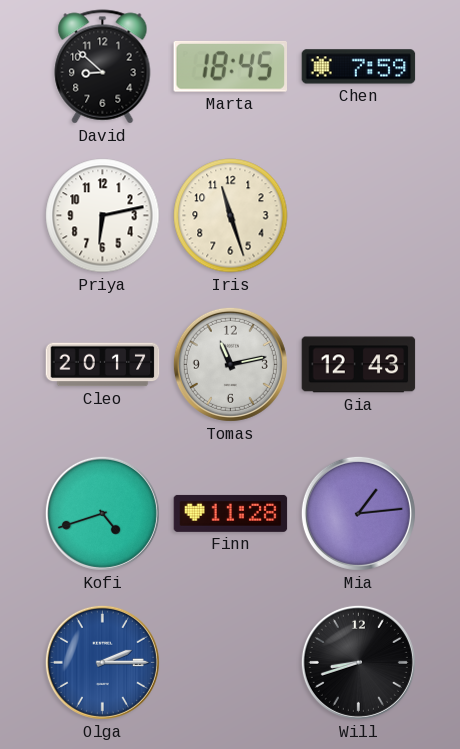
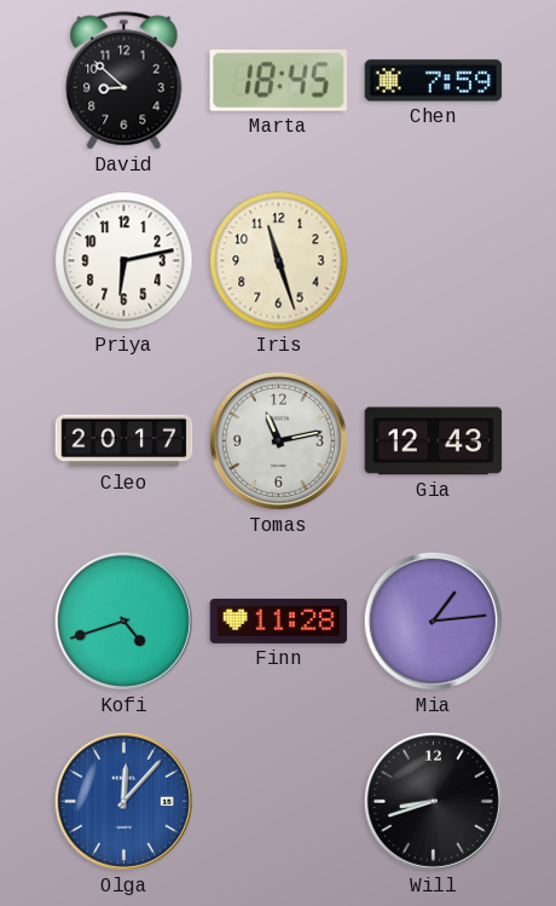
Olga: 2:15 -> 12:07
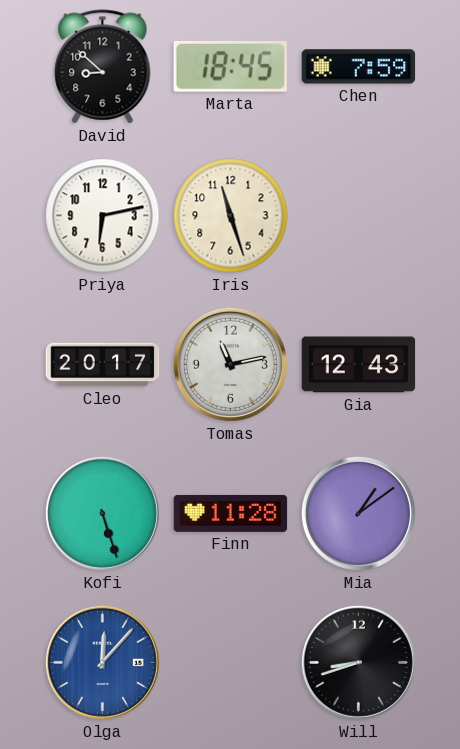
Kofi: 4:42 -> 5:27
Mia: 1:14 -> 1:09
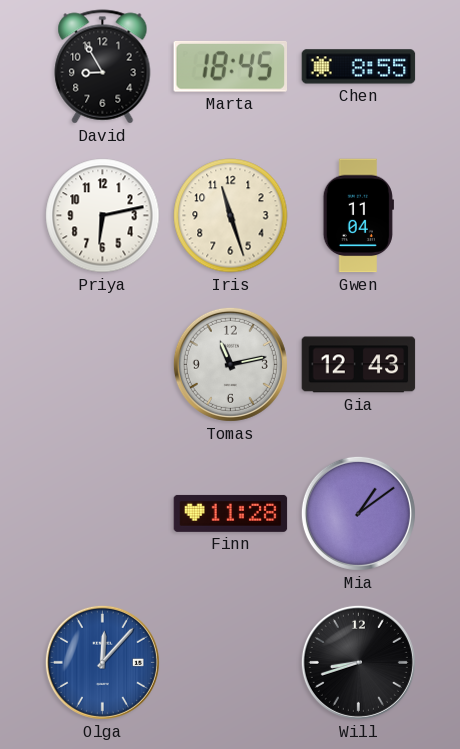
David: 8:52 -> 8:55
Chen: 7:59 -> 8:55
Gwen: none -> 11:04
Cleo: 20:17 -> none
Kofi: 5:27 -> none
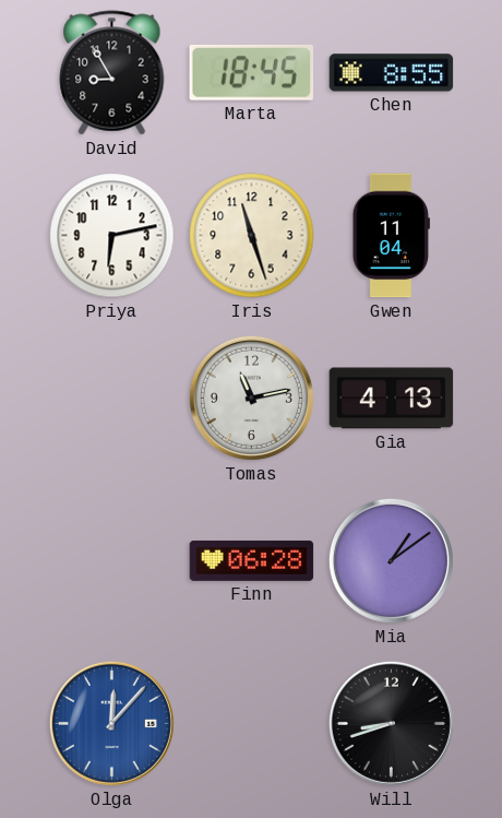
Gia: 12:43 -> 4:13
Finn: 11:28 -> 06:28
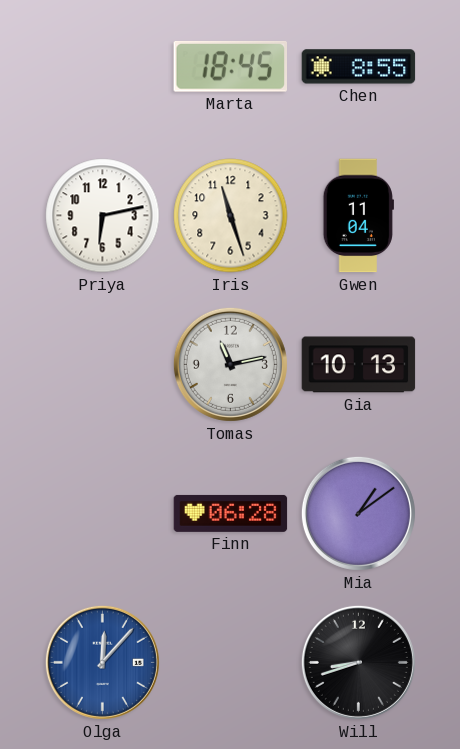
David: 8:55 -> none
Gia: 4:13 -> 10:13
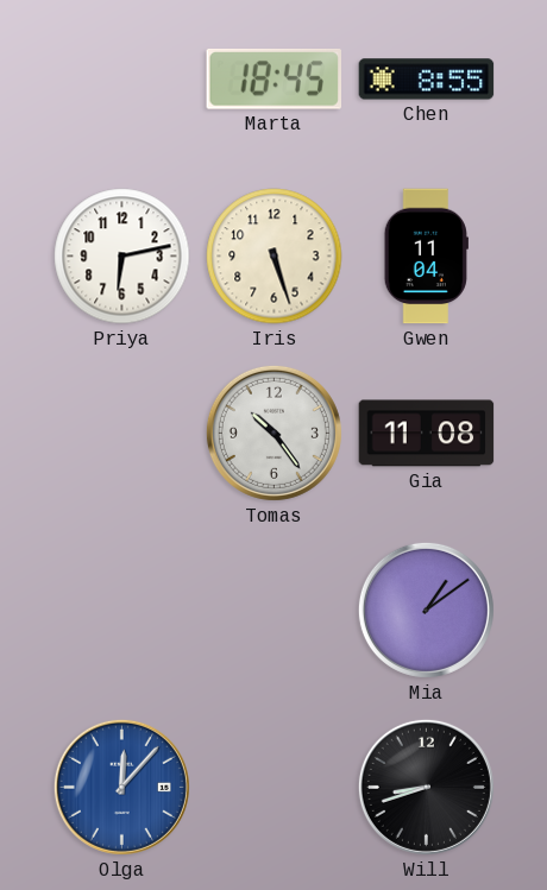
Iris: 11:27 -> 5:27
Tomas: 11:13 -> 10:24
Gia: 10:13 -> 11:08
Finn: 06:28 -> none
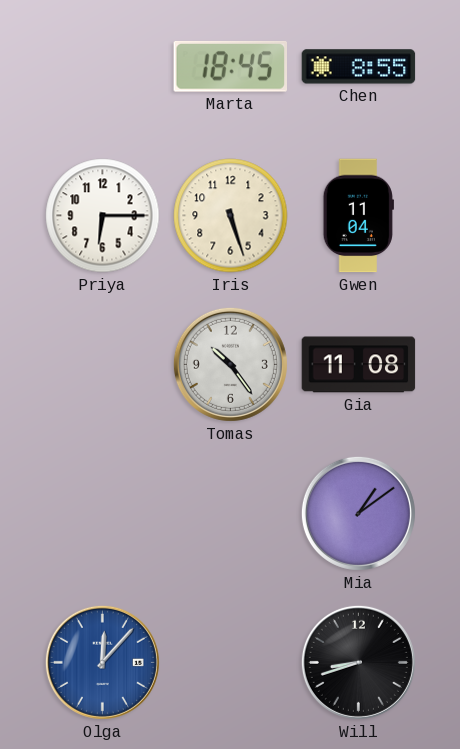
Priya: 6:13 -> 6:15
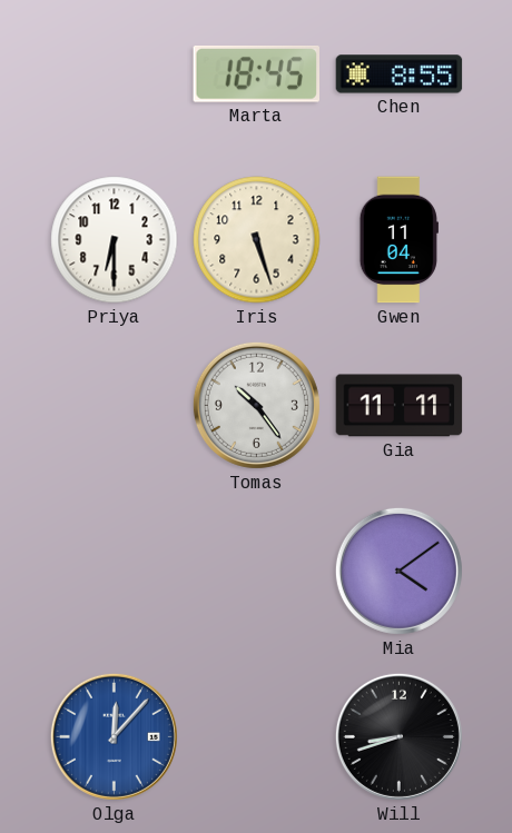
Priya: 6:15 -> 6:30
Gia: 11:08 -> 11:11
Mia: 1:09 -> 4:09
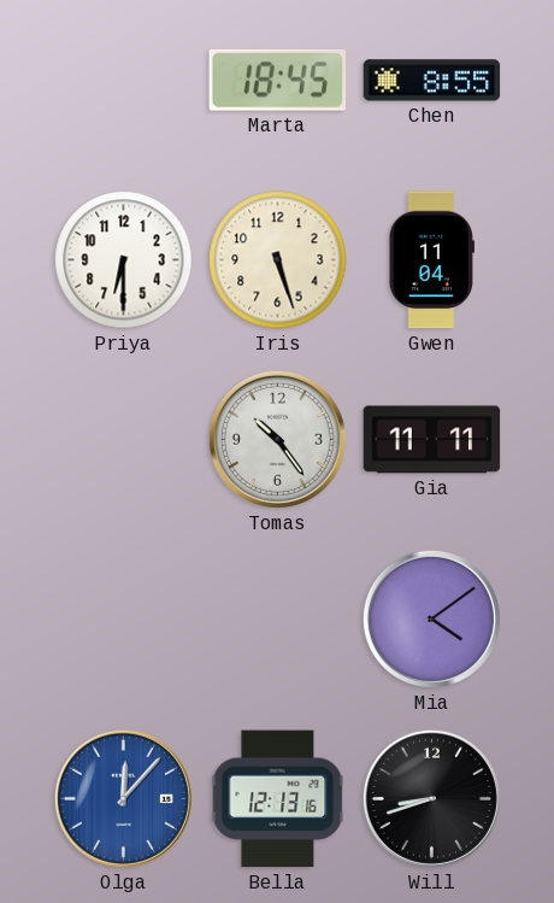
Bella: none -> 12:13
